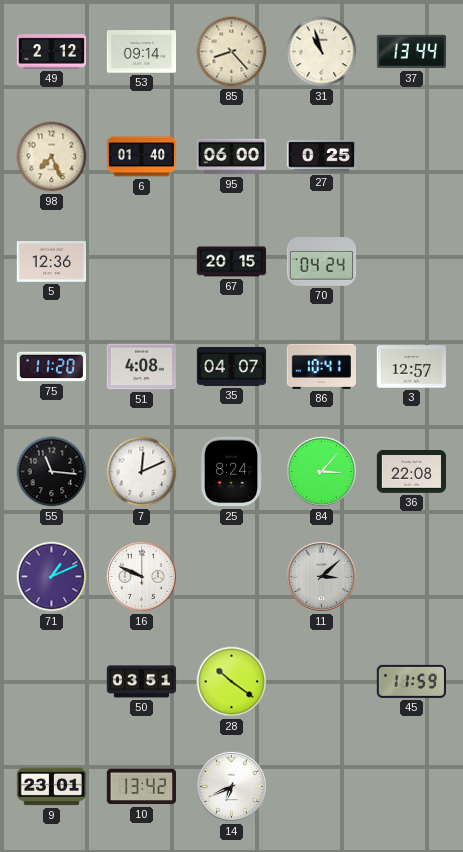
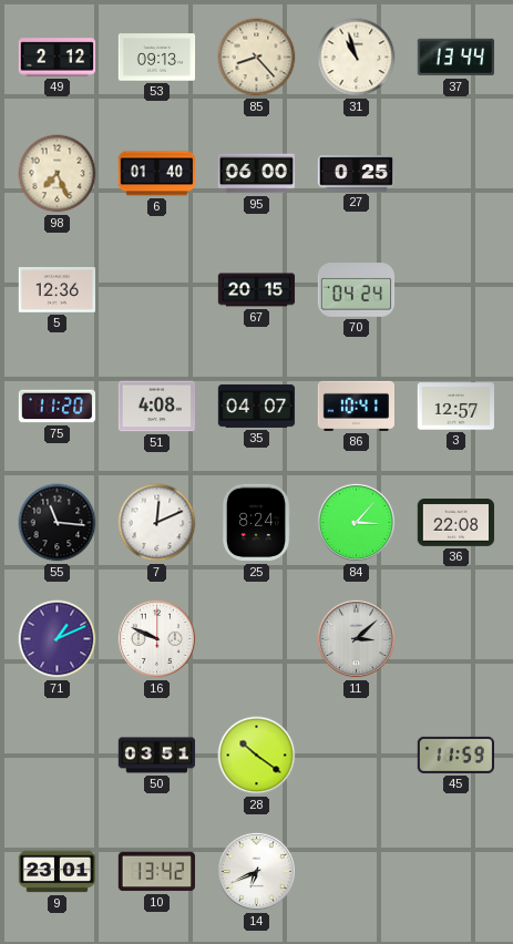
53: 09:14 -> 09:13
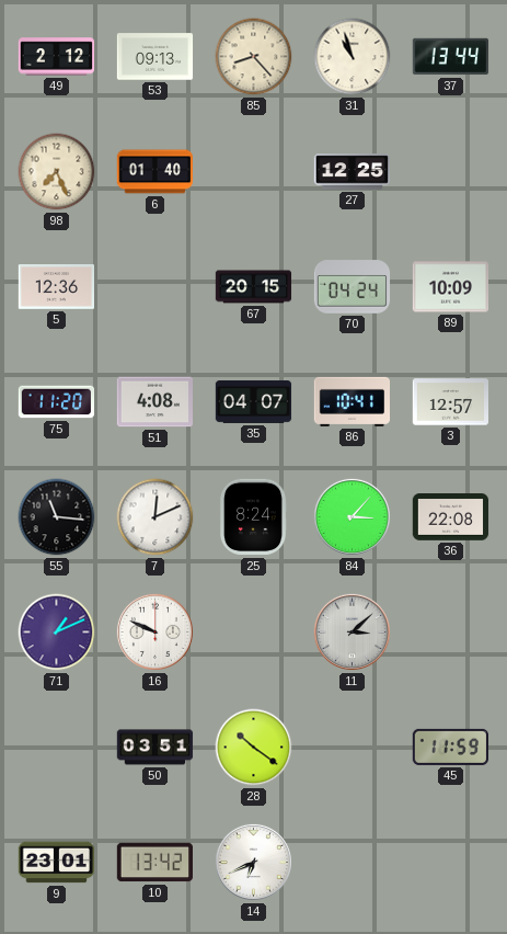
95: 06:00 -> none
27: 0:25 -> 12:25
89: none -> 10:09
